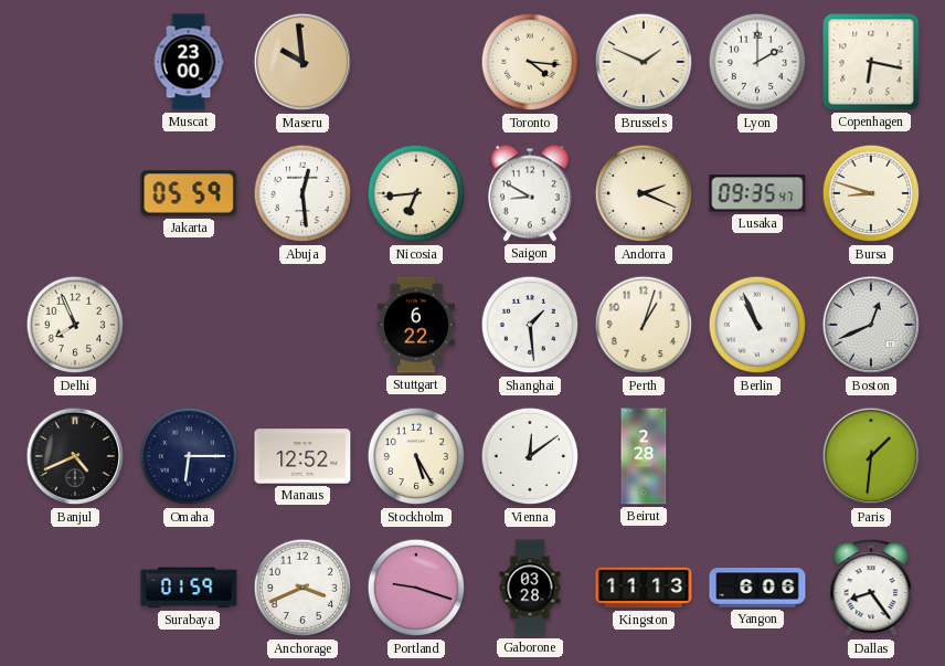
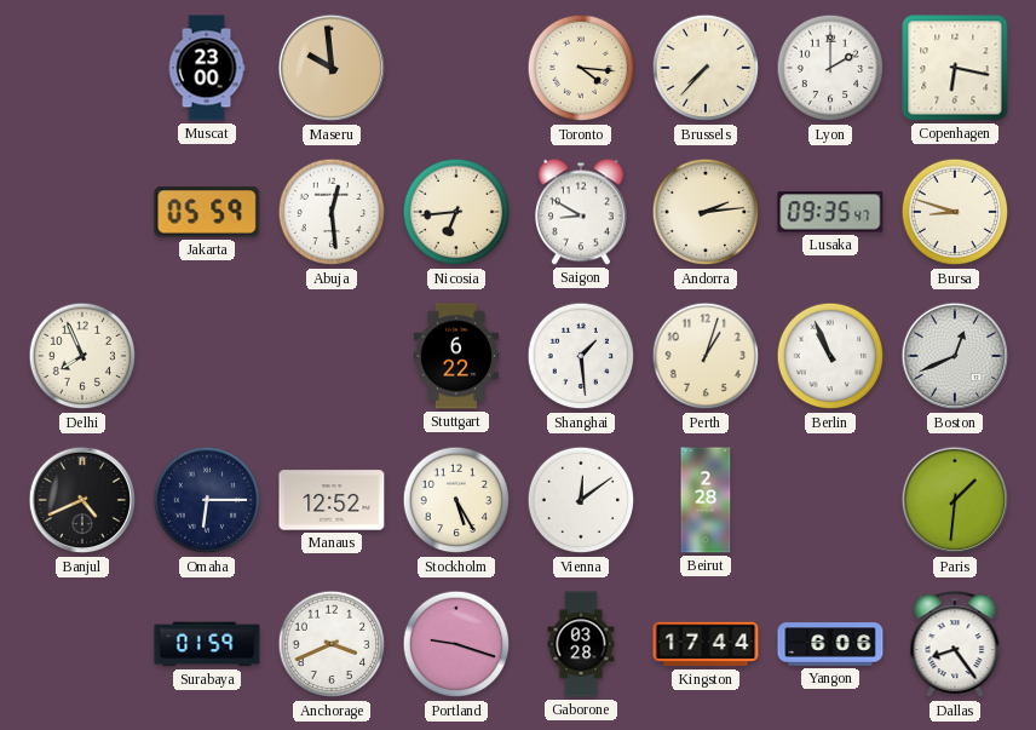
Brussels: 1:49 -> 7:37
Andorra: 2:19 -> 2:14
Kingston: 11:13 -> 17:44
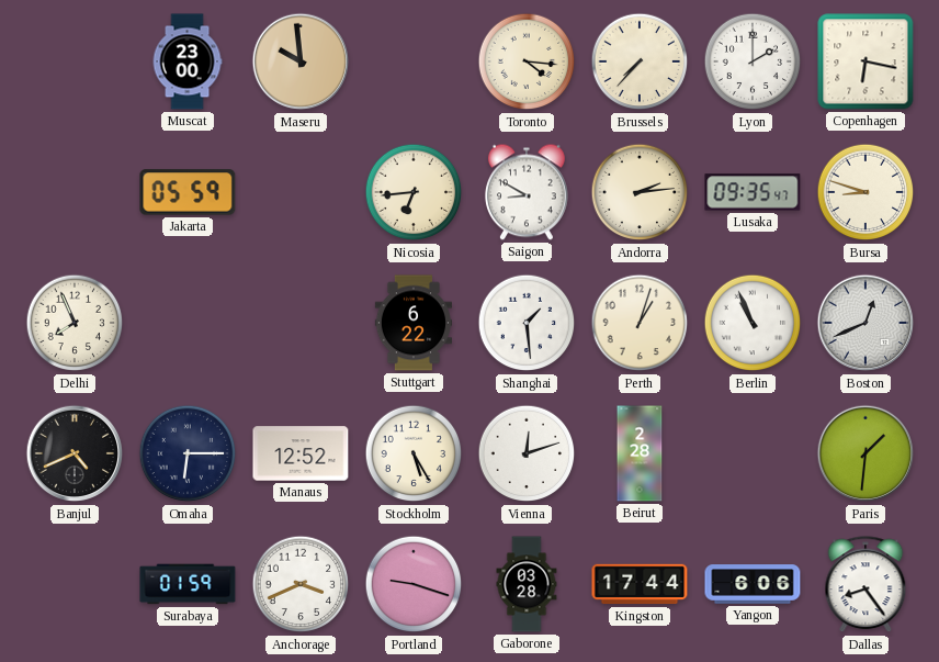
Abuja: 12:29 -> none
Vienna: 12:09 -> 12:12
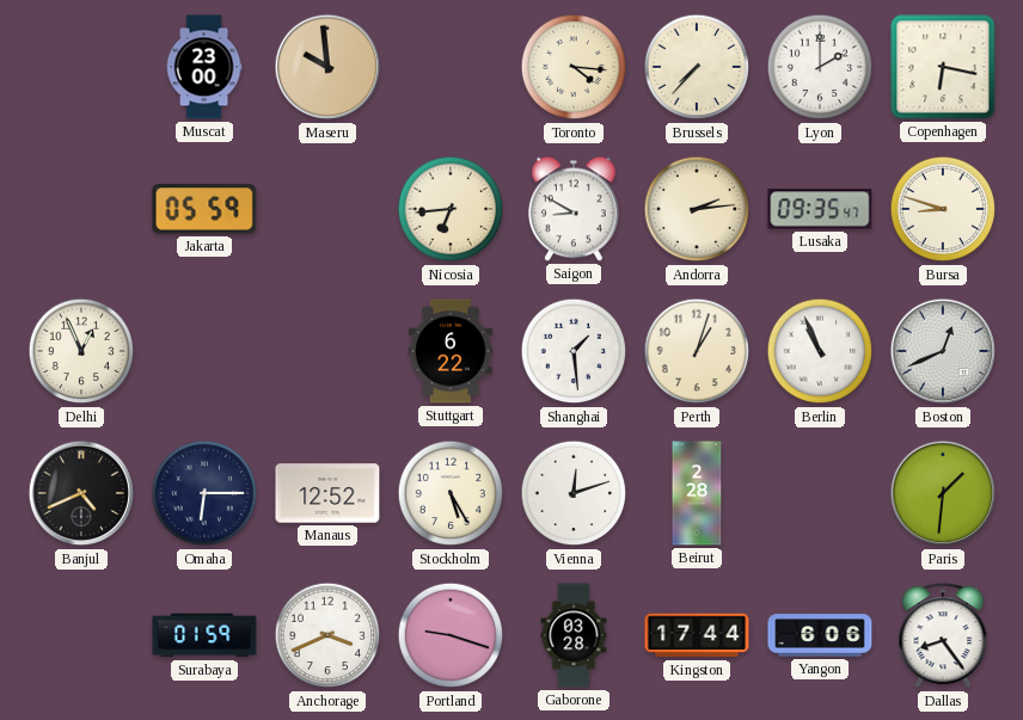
Delhi: 7:56 -> 12:56
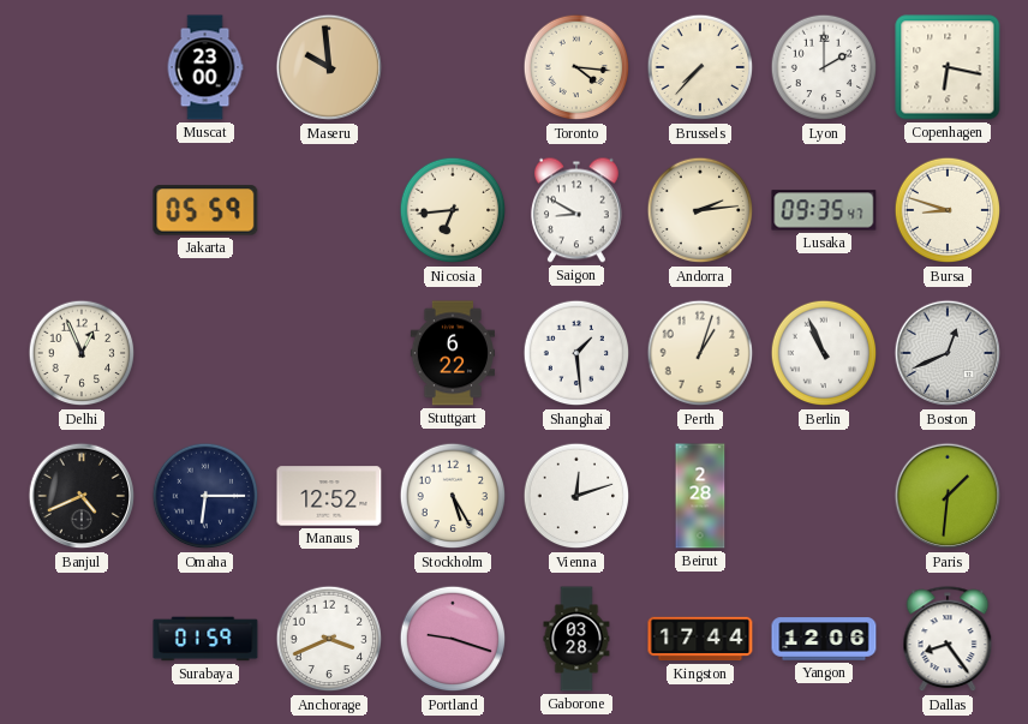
Yangon: 6:06 -> 12:06
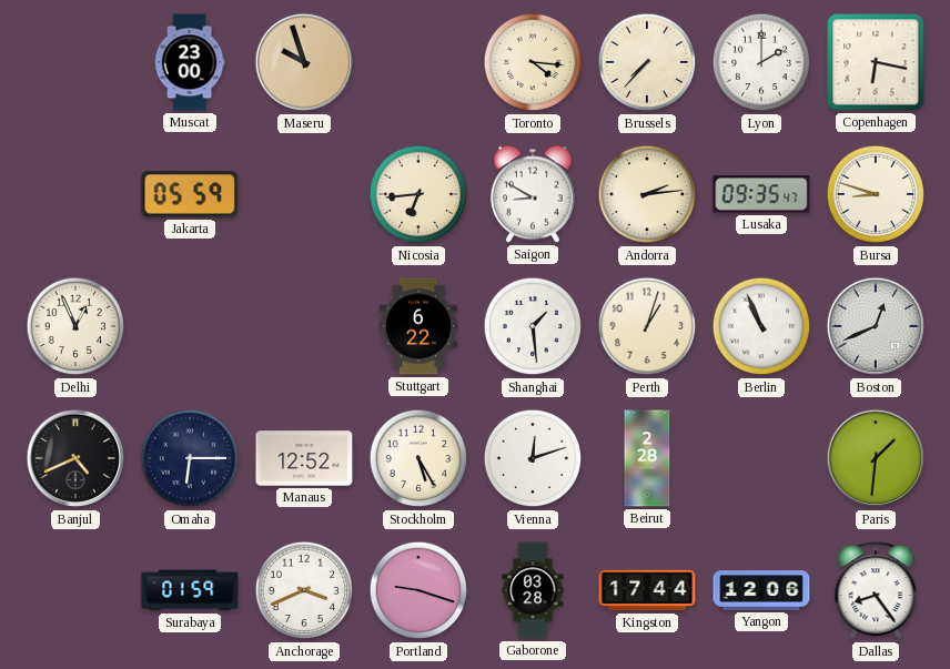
Maseru: 9:59 -> 9:57
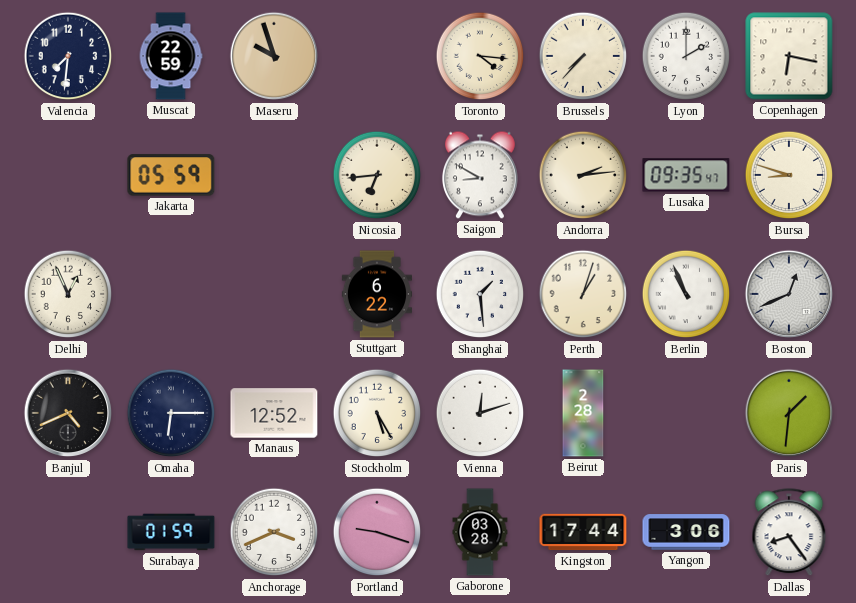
Valencia: none -> 7:31
Muscat: 23:00 -> 22:59
Yangon: 12:06 -> 3:06
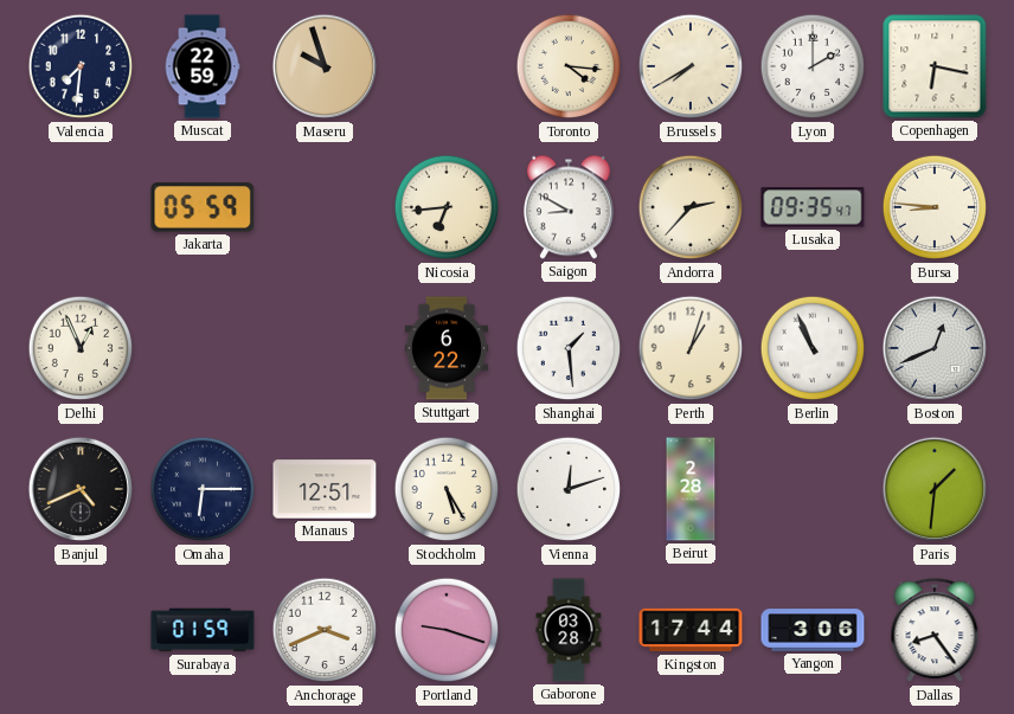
Brussels: 7:37 -> 7:40
Andorra: 2:14 -> 2:37
Bursa: 8:48 -> 8:46
Manaus: 12:52 -> 12:51
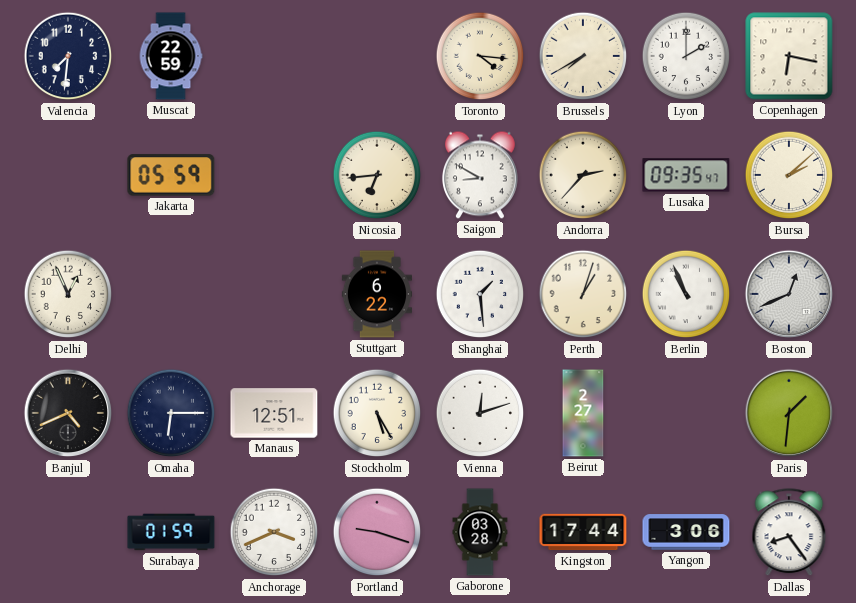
Maseru: 9:57 -> none
Bursa: 8:46 -> 2:08
Beirut: 2:28 -> 2:27
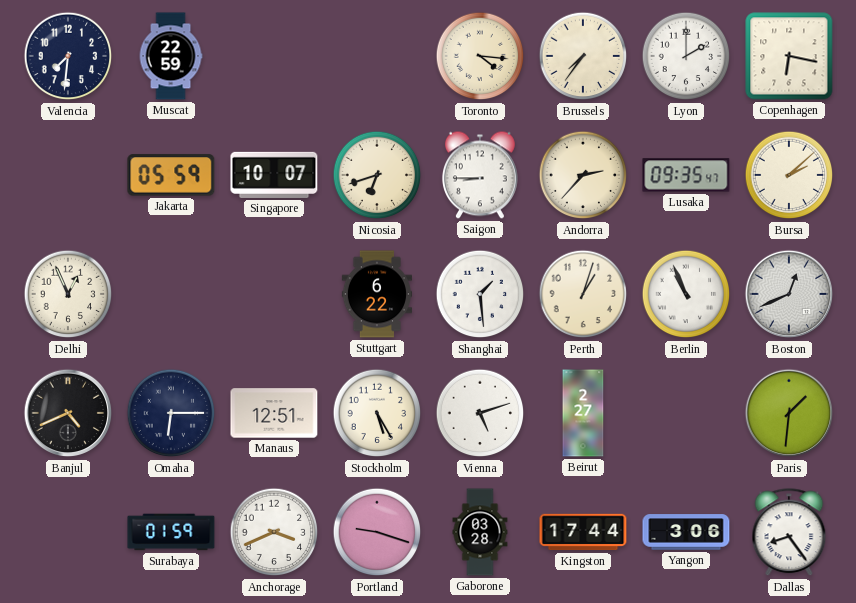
Brussels: 7:40 -> 7:36
Singapore: none -> 10:07
Nicosia: 6:44 -> 6:42
Saigon: 8:50 -> 8:45
Vienna: 12:12 -> 5:12
